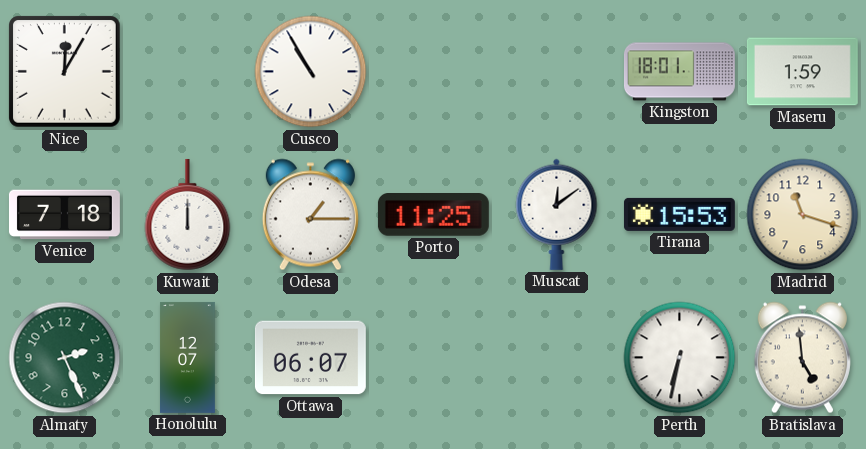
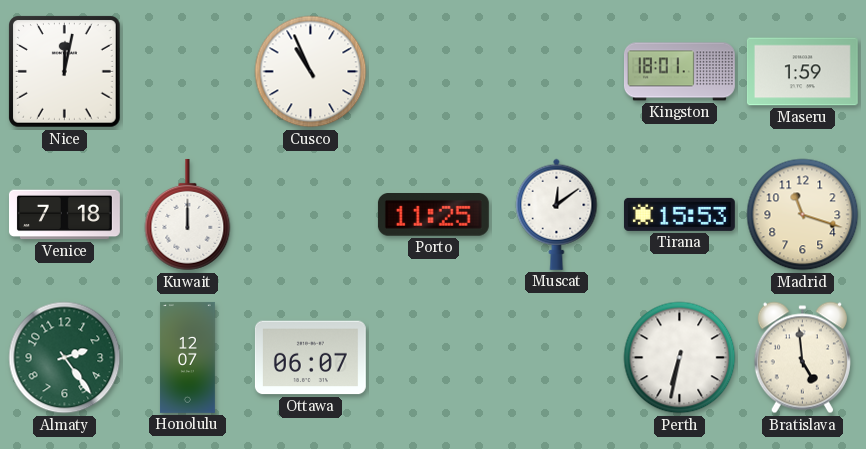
Nice: 12:05 -> 12:02
Cusco: 10:55 -> 10:56
Odesa: 1:15 -> none
Almaty: 2:26 -> 2:24
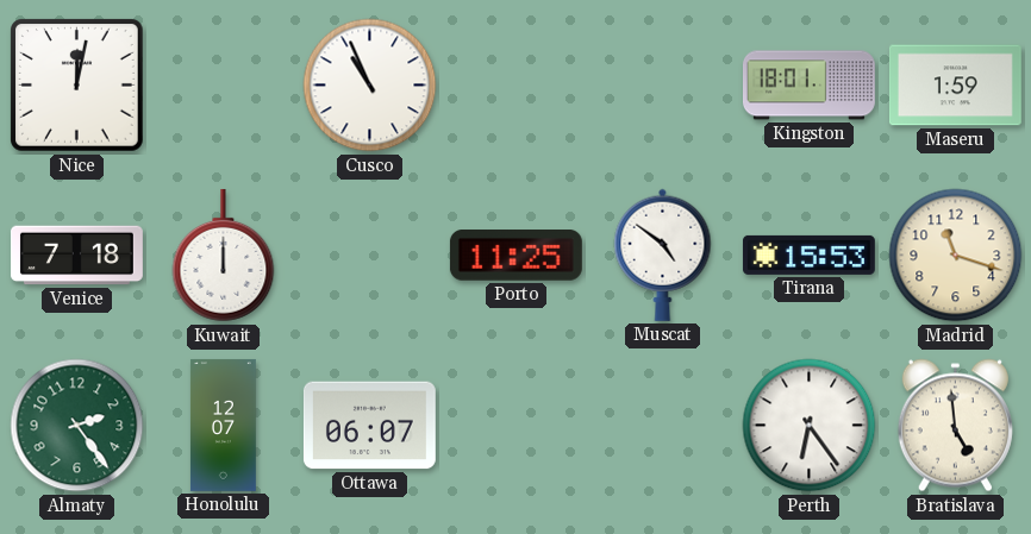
Muscat: 12:09 -> 4:51
Perth: 6:32 -> 6:24
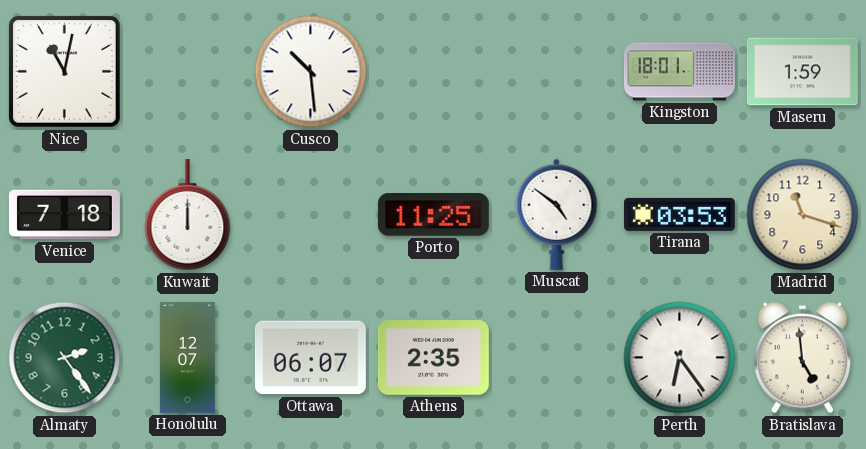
Nice: 12:02 -> 11:02
Cusco: 10:56 -> 10:29
Tirana: 15:53 -> 03:53
Athens: none -> 2:35
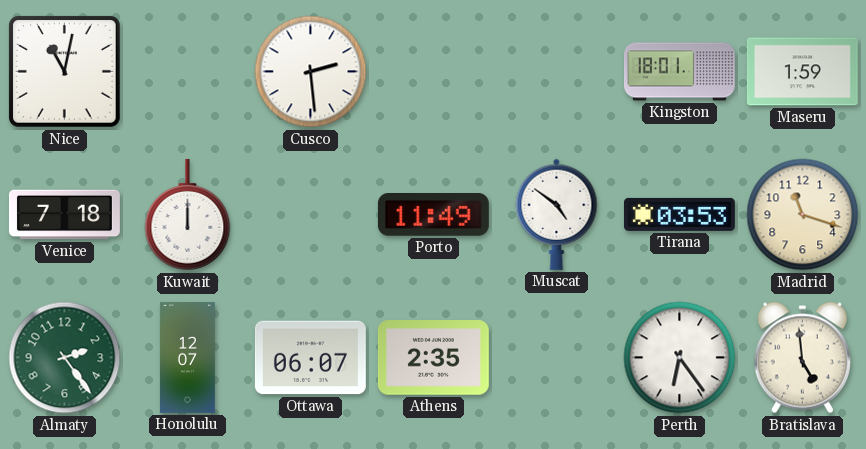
Cusco: 10:29 -> 2:29
Porto: 11:25 -> 11:49
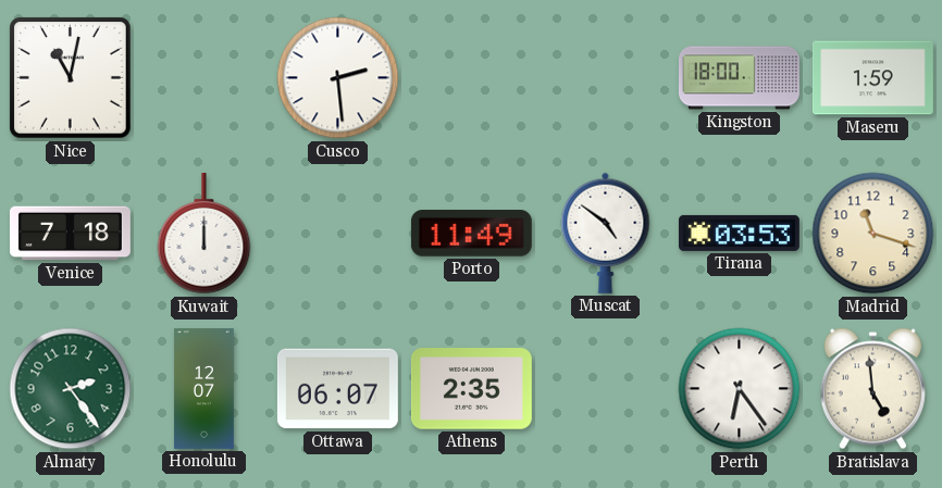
Kingston: 18:01 -> 18:00
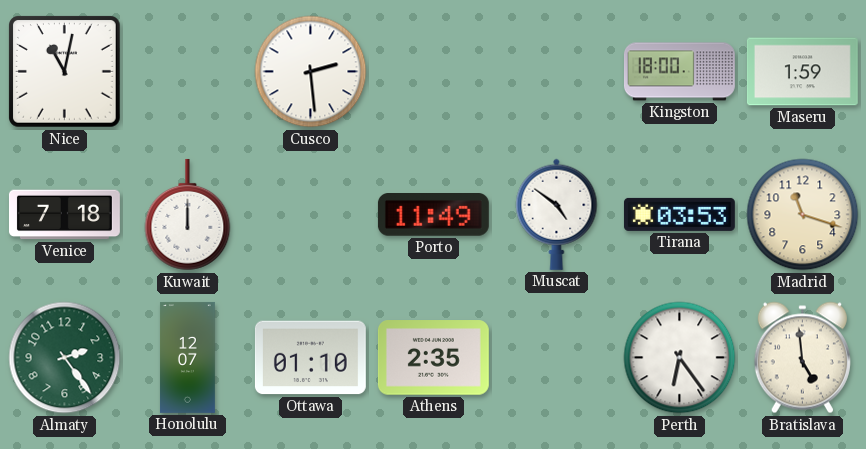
Ottawa: 06:07 -> 01:10
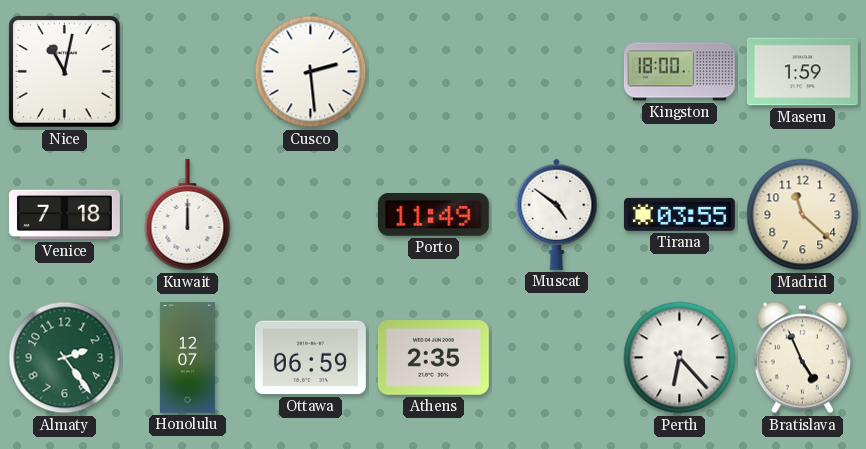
Tirana: 03:53 -> 03:55
Madrid: 11:18 -> 11:22
Ottawa: 01:10 -> 06:59
Perth: 6:24 -> 6:23
Bratislava: 4:59 -> 4:56
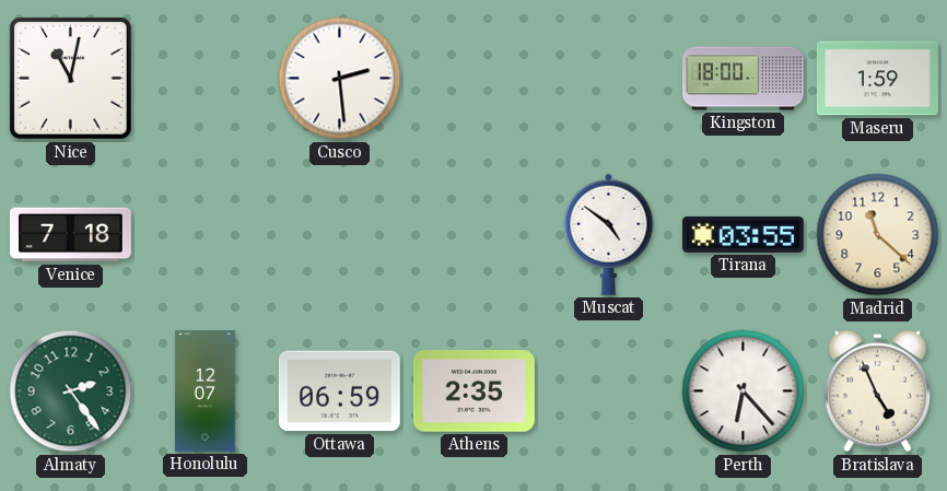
Kuwait: 12:00 -> none
Porto: 11:49 -> none
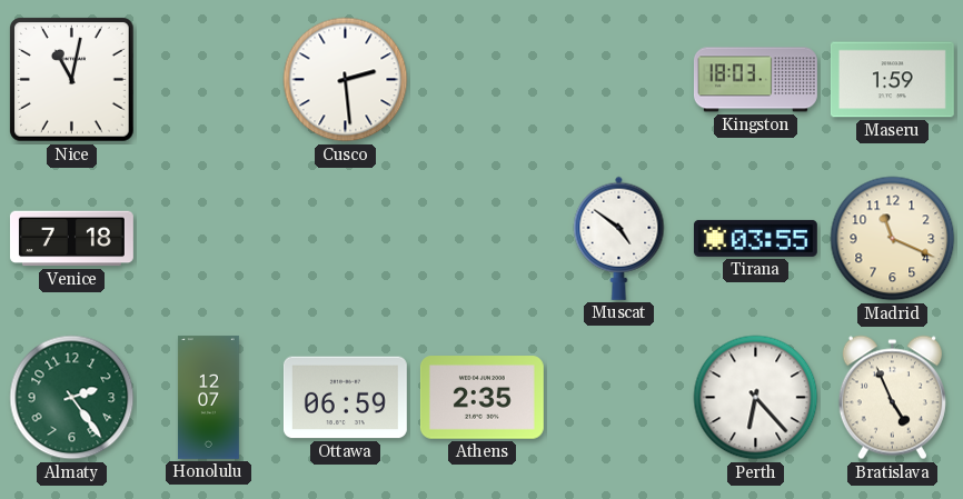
Kingston: 18:00 -> 18:03
Madrid: 11:22 -> 11:19
